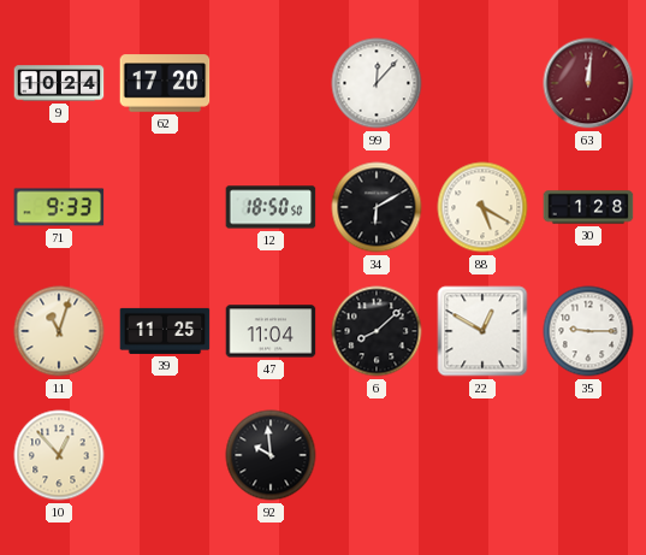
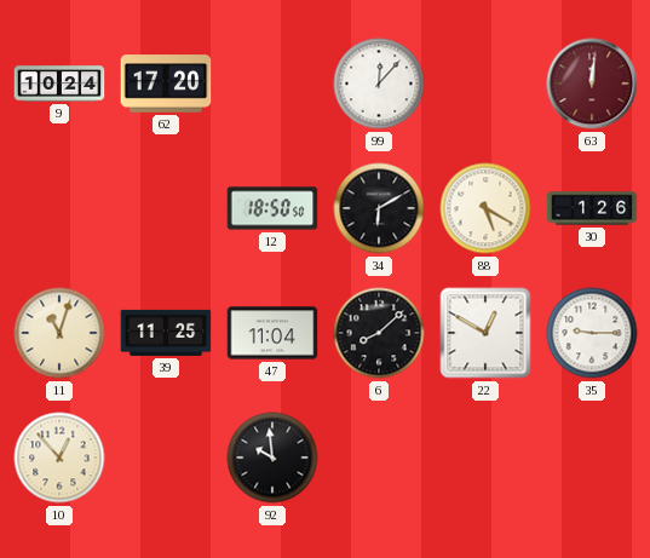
71: 9:33 -> none
30: 1:28 -> 1:26
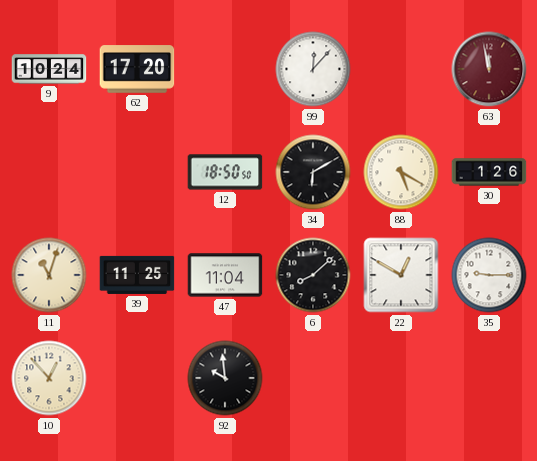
63: 12:01 -> 11:58
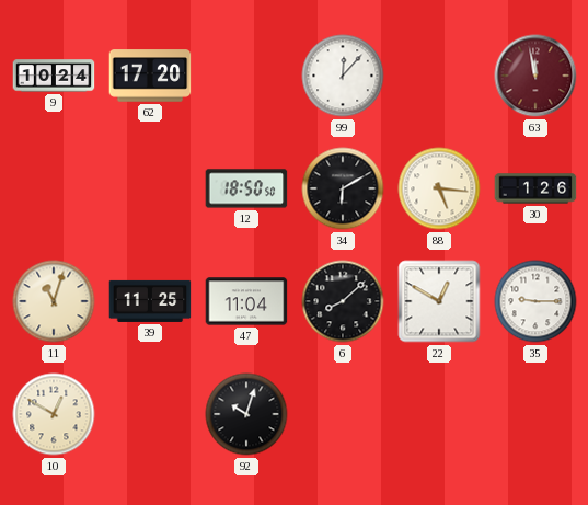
88: 5:20 -> 5:16
10: 12:53 -> 12:50
92: 9:59 -> 10:03
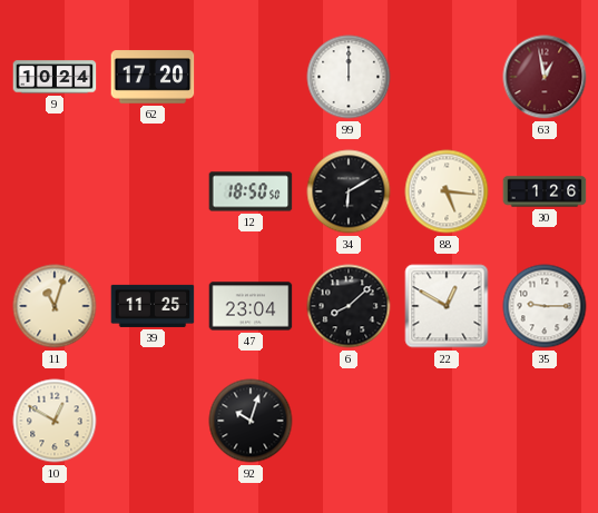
99: 12:07 -> 12:00
63: 11:58 -> 12:58
47: 11:04 -> 23:04
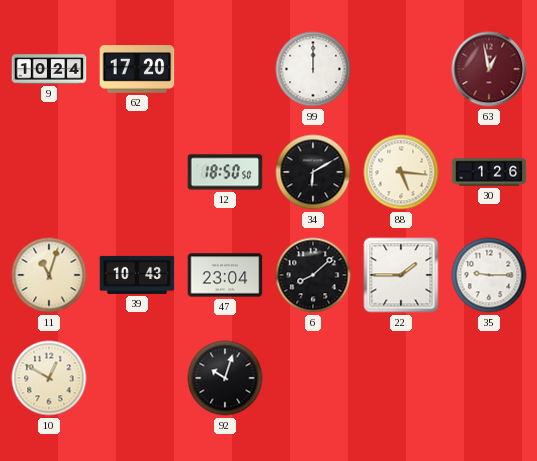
39: 11:25 -> 10:43
22: 12:50 -> 1:45
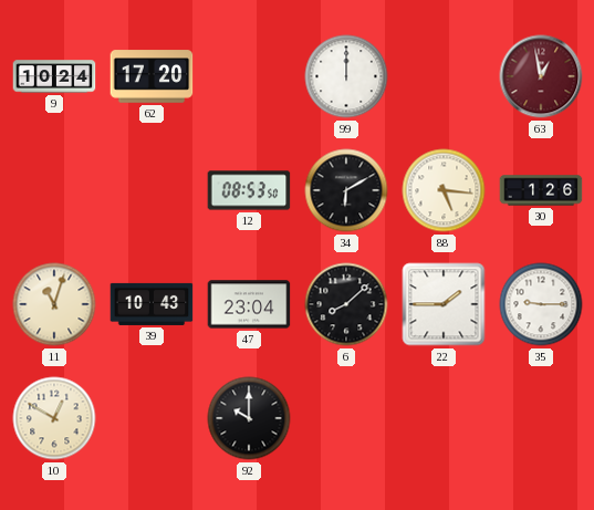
12: 18:50 -> 08:53
92: 10:03 -> 10:00
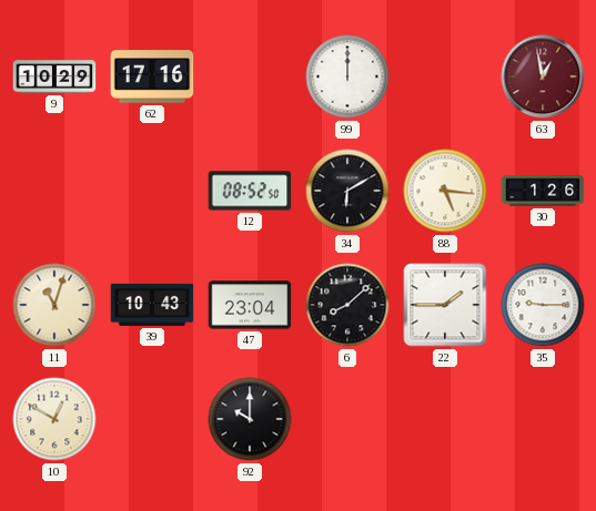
9: 10:24 -> 10:29
62: 17:20 -> 17:16
12: 08:53 -> 08:52
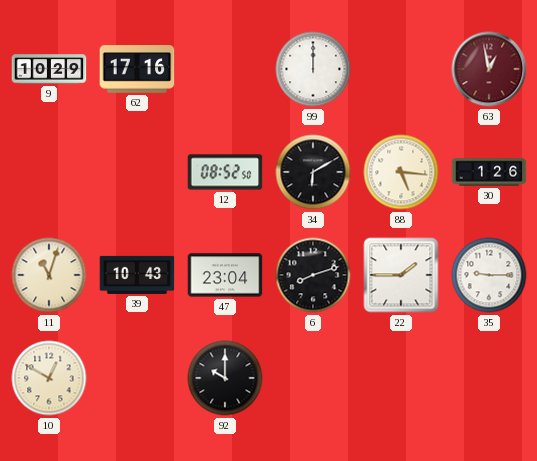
6: 8:08 -> 8:12
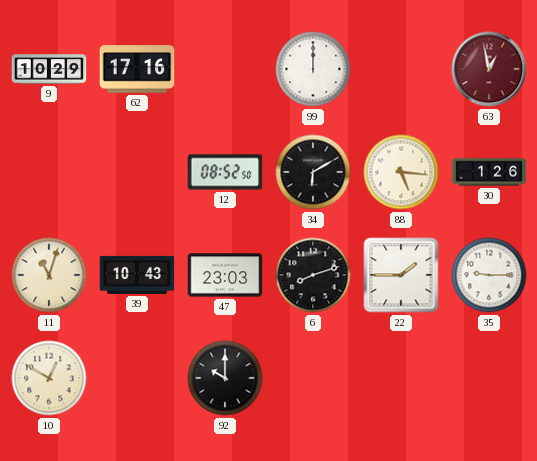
47: 23:04 -> 23:03
